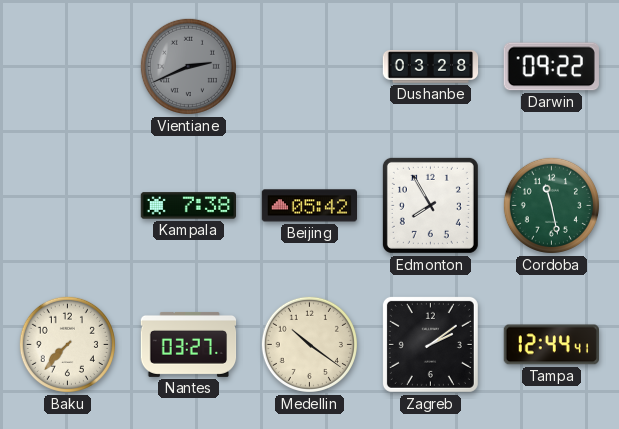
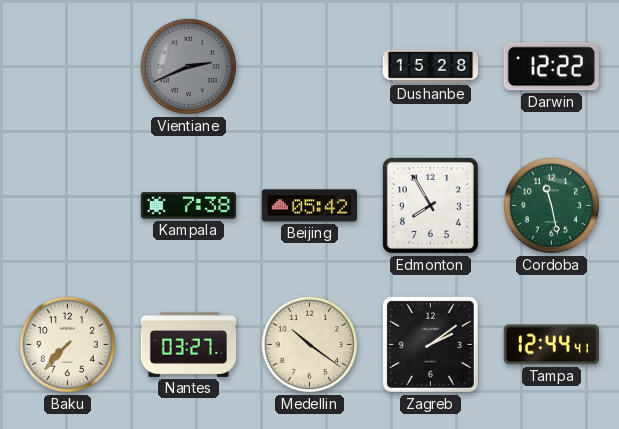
Dushanbe: 03:28 -> 15:28
Darwin: 09:22 -> 12:22
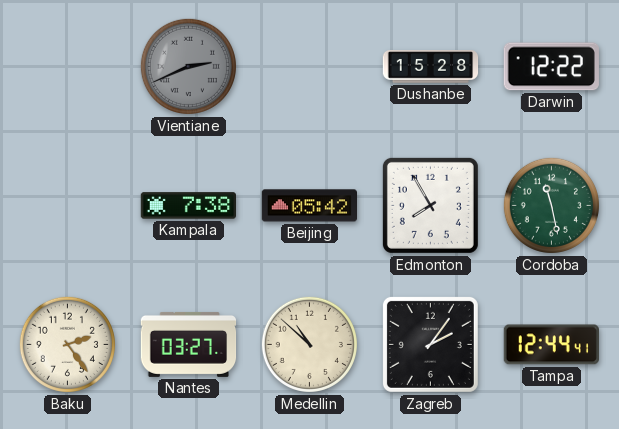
Baku: 7:37 -> 2:24
Medellin: 10:21 -> 10:52
Zagreb: 2:09 -> 2:06
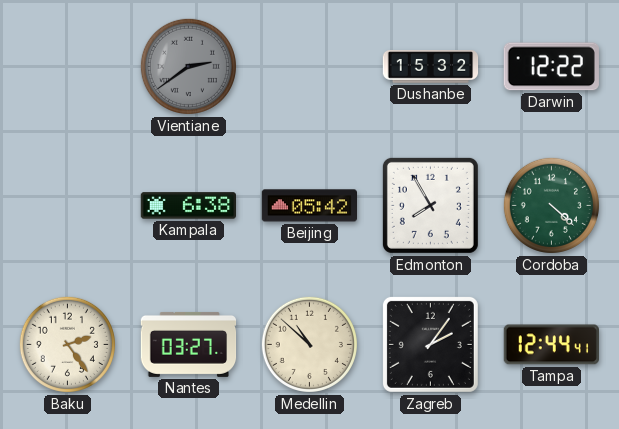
Vientiane: 2:41 -> 2:39
Dushanbe: 15:28 -> 15:32
Kampala: 7:38 -> 6:38
Cordoba: 11:28 -> 4:22
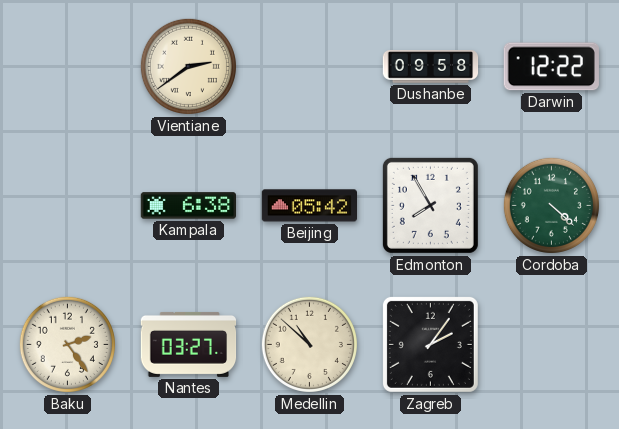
Vientiane dial: grey -> cream
Dushanbe: 15:32 -> 09:58
Tampa: 12:44 -> none
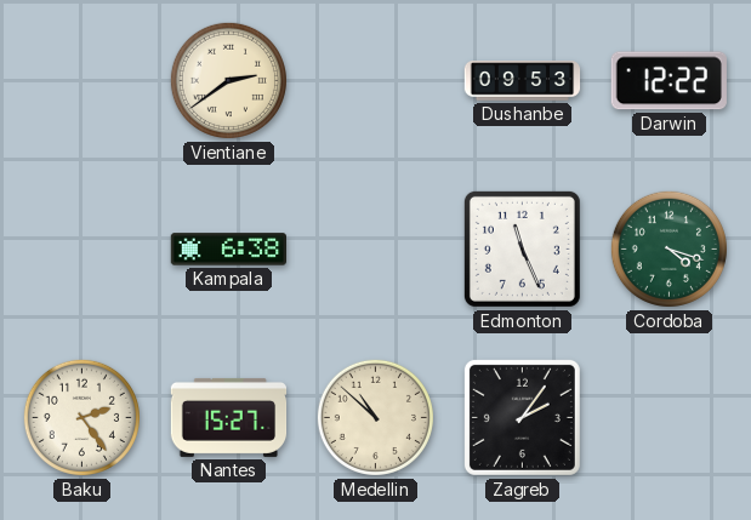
Dushanbe: 09:58 -> 09:53
Beijing: 05:42 -> none
Edmonton: 7:55 -> 11:26
Cordoba: 4:22 -> 4:18
Nantes: 03:27 -> 15:27
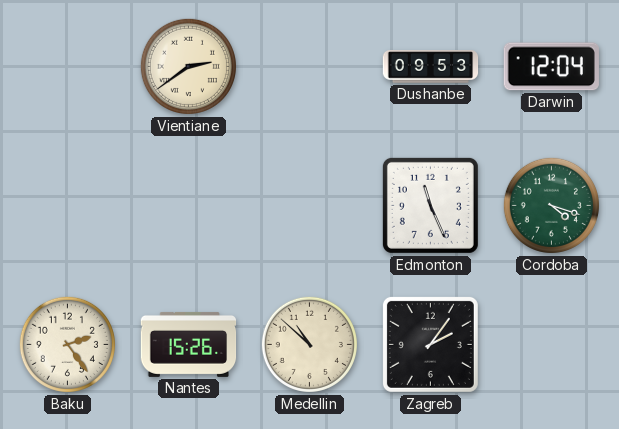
Darwin: 12:22 -> 12:04
Kampala: 6:38 -> none
Nantes: 15:27 -> 15:26
